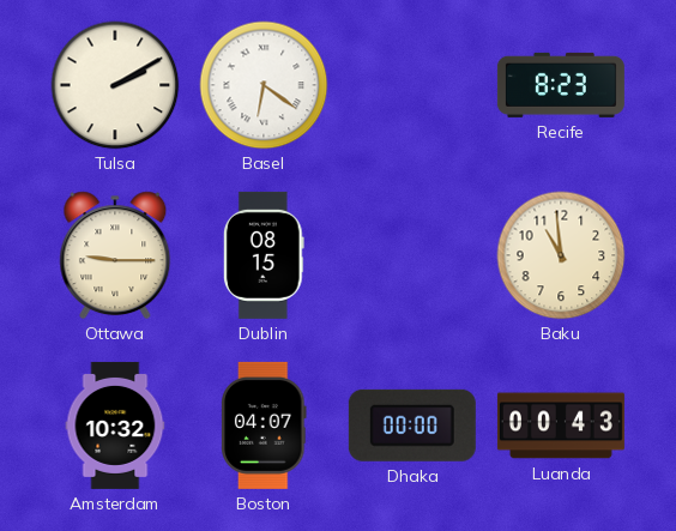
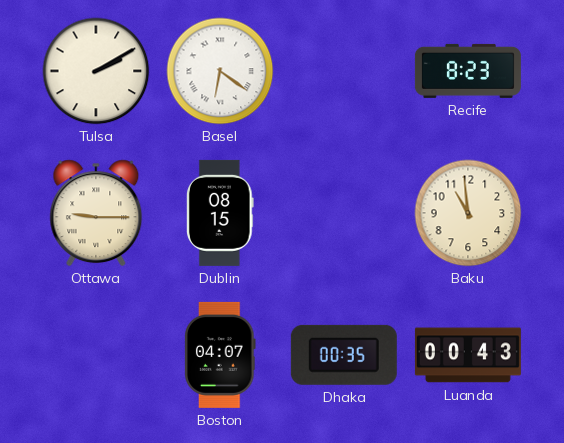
Amsterdam: 10:32 -> none
Dhaka: 00:00 -> 00:35
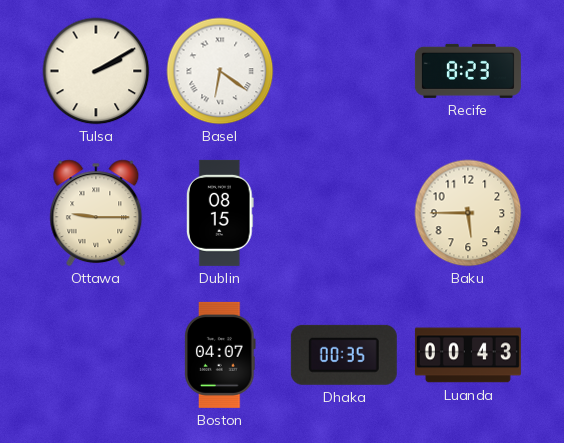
Baku: 10:59 -> 5:45
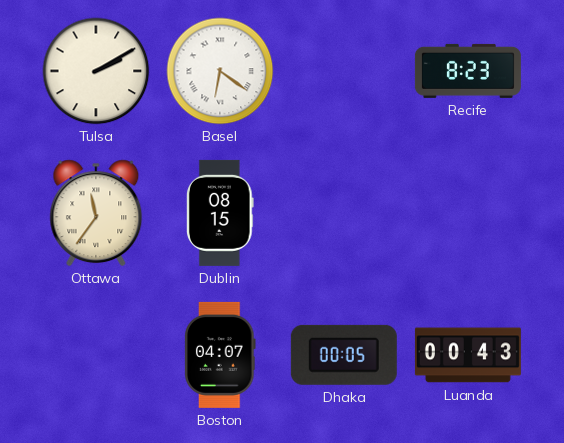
Ottawa: 9:15 -> 11:36
Baku: 5:45 -> none
Dhaka: 00:35 -> 00:05
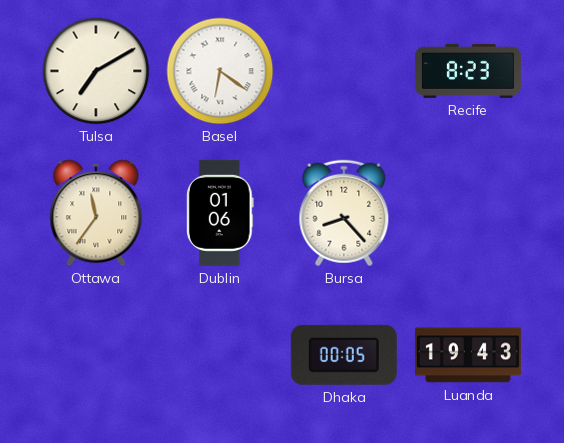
Tulsa: 2:10 -> 7:10
Dublin: 08:15 -> 01:06
Bursa: none -> 8:23
Boston: 04:07 -> none
Luanda: 00:43 -> 19:43
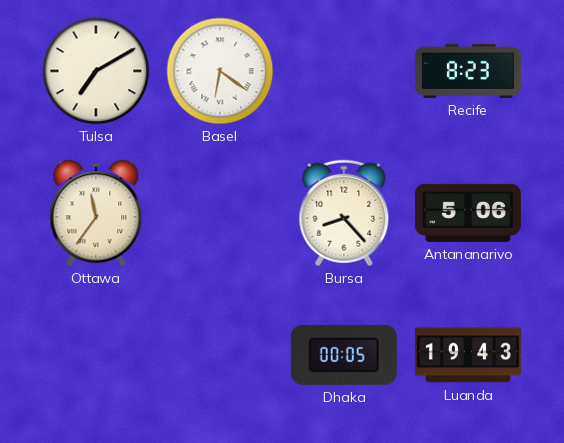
Dublin: 01:06 -> none
Antananarivo: none -> 5:06
